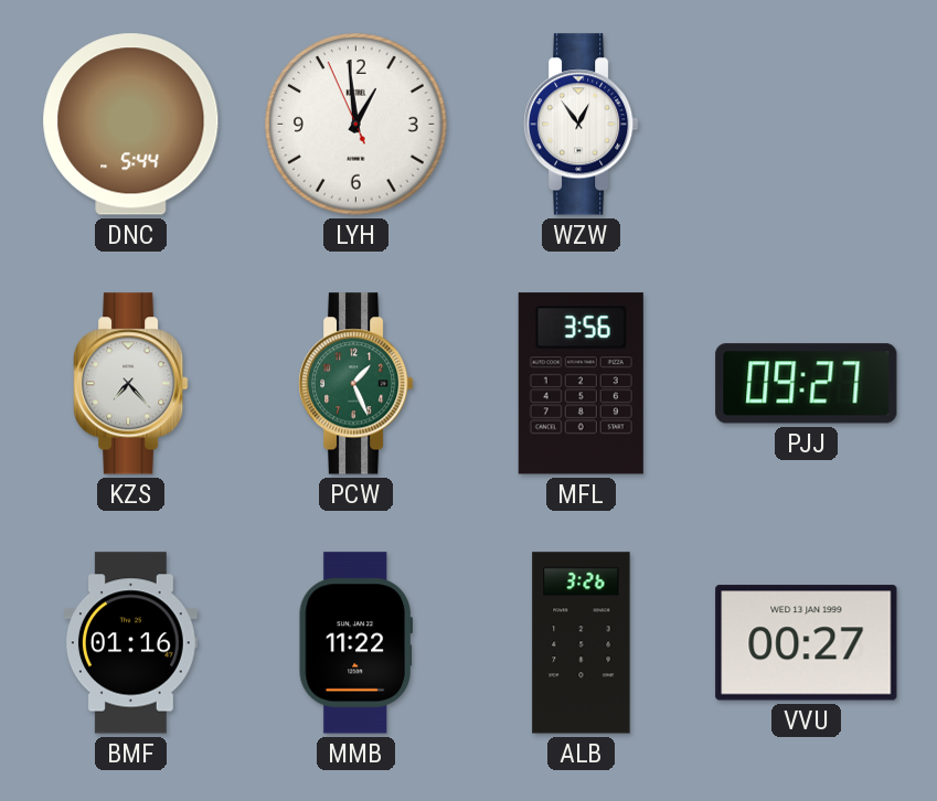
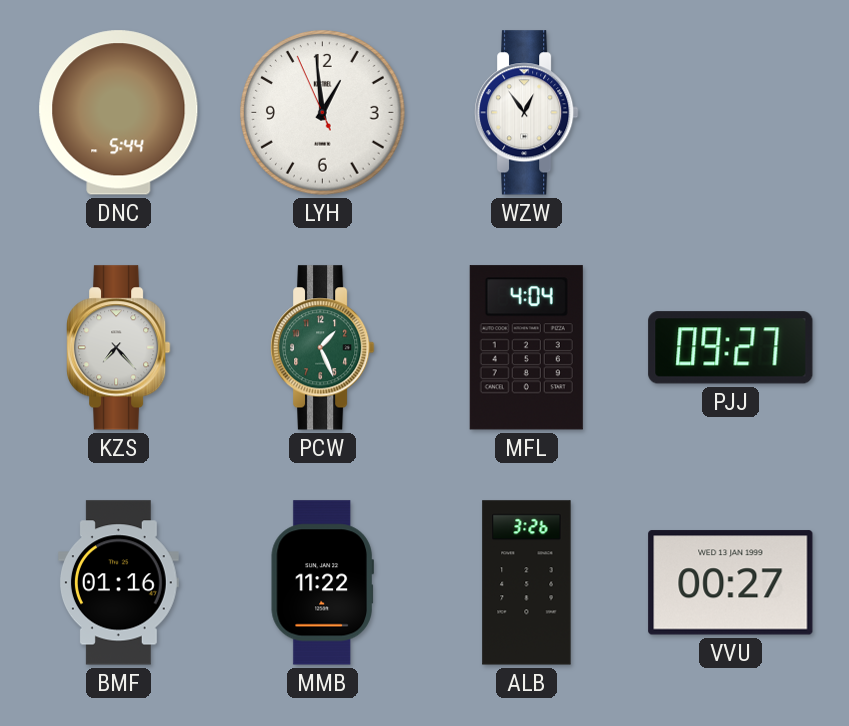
MFL: 3:56 -> 4:04
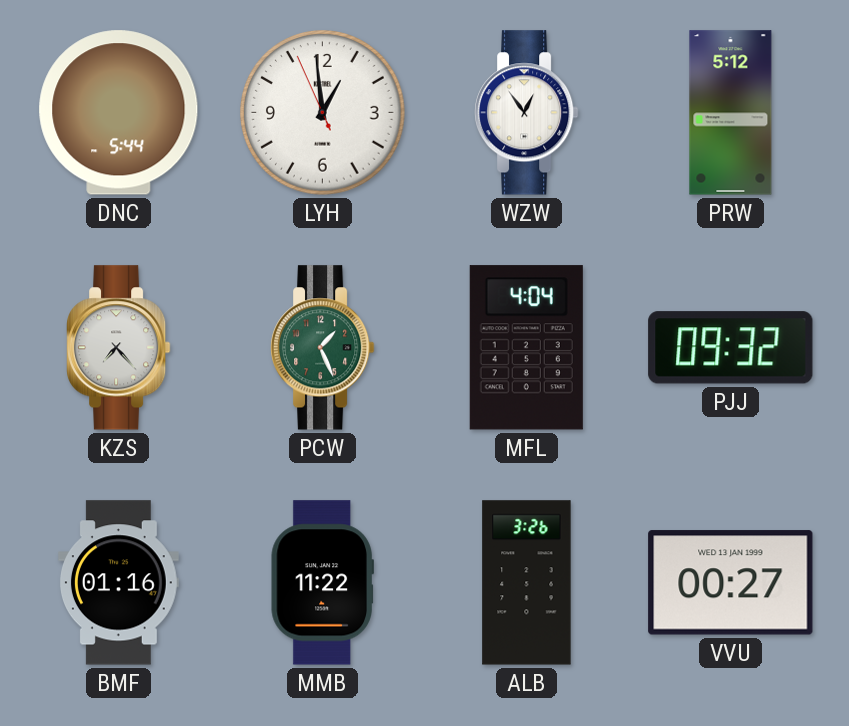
PRW: none -> 5:12
PJJ: 09:27 -> 09:32
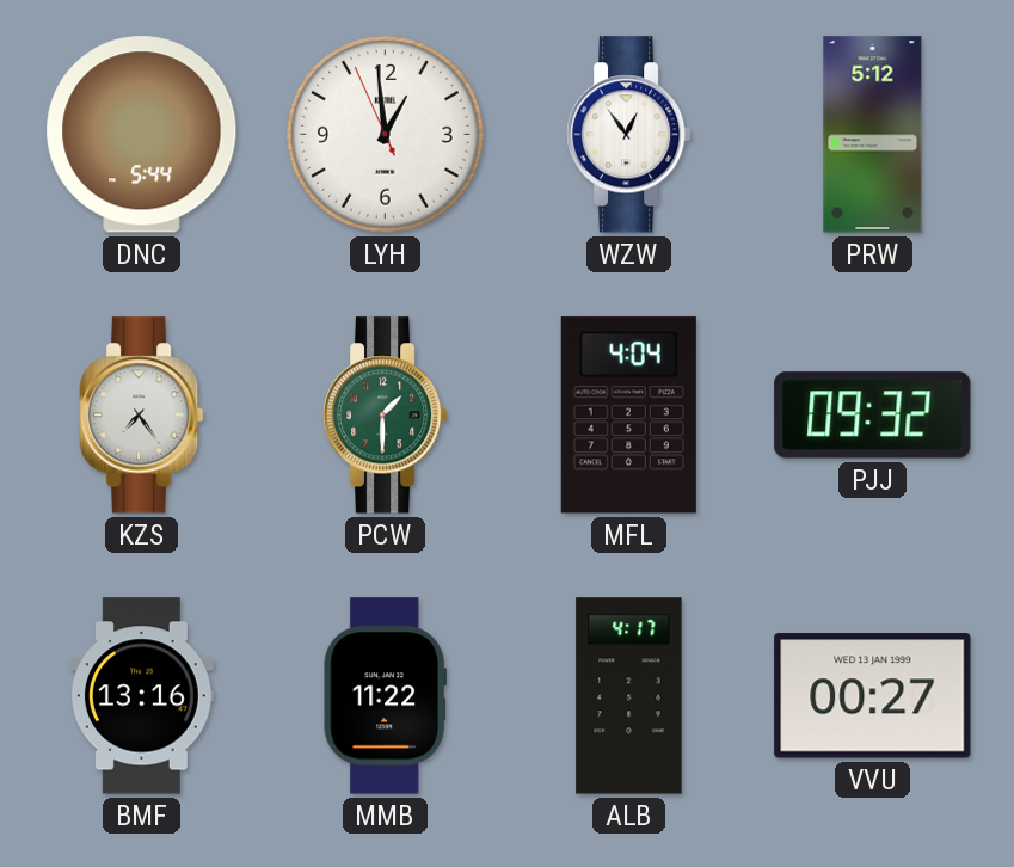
KZS: 7:23 -> 7:24
PCW: 1:26 -> 1:30
BMF: 01:16 -> 13:16
ALB: 3:26 -> 4:17
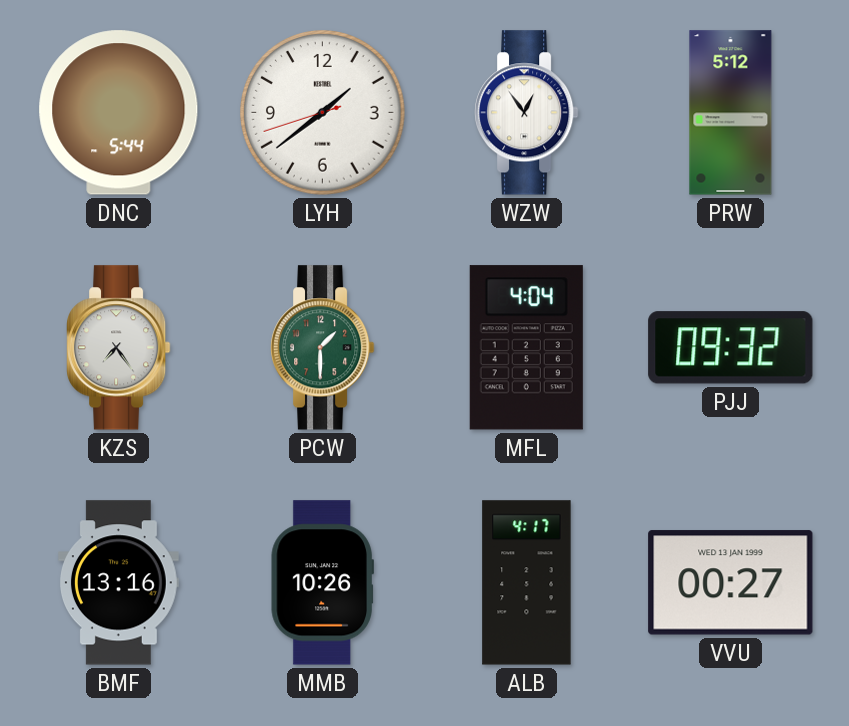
LYH: 12:58 -> 1:38
MMB: 11:22 -> 10:26
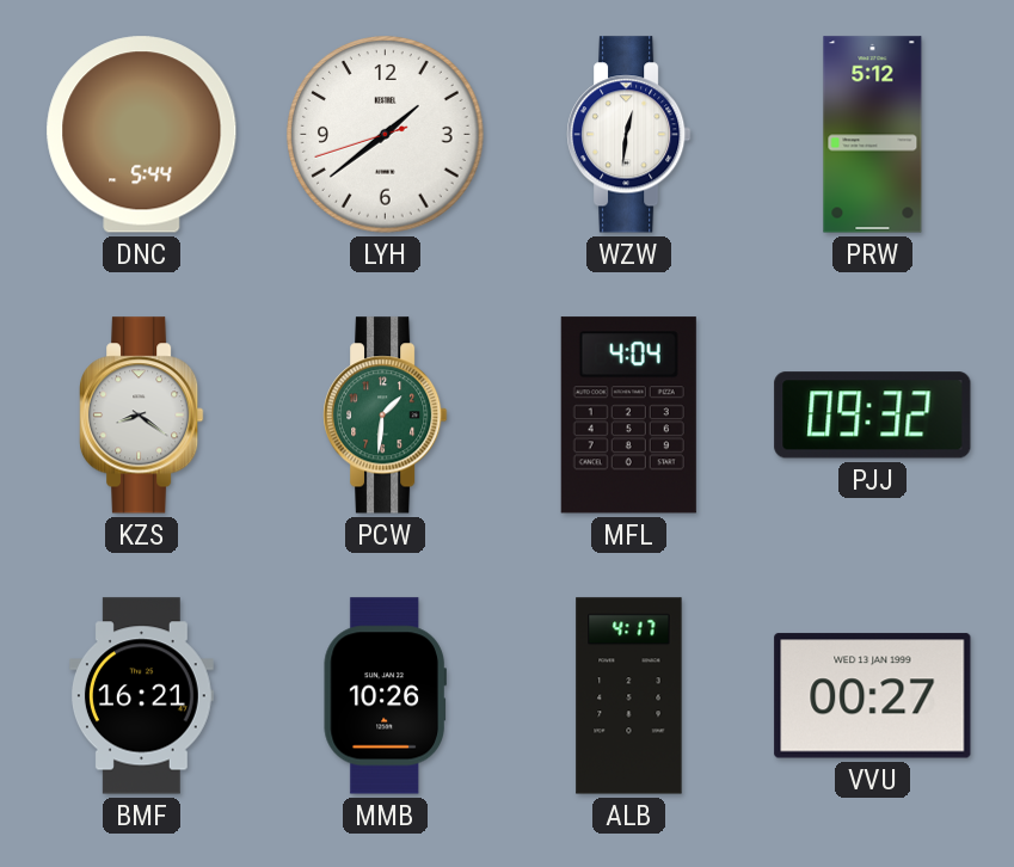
WZW: 12:54 -> 12:31
KZS: 7:24 -> 8:21
PCW: 1:30 -> 1:31
BMF: 13:16 -> 16:21
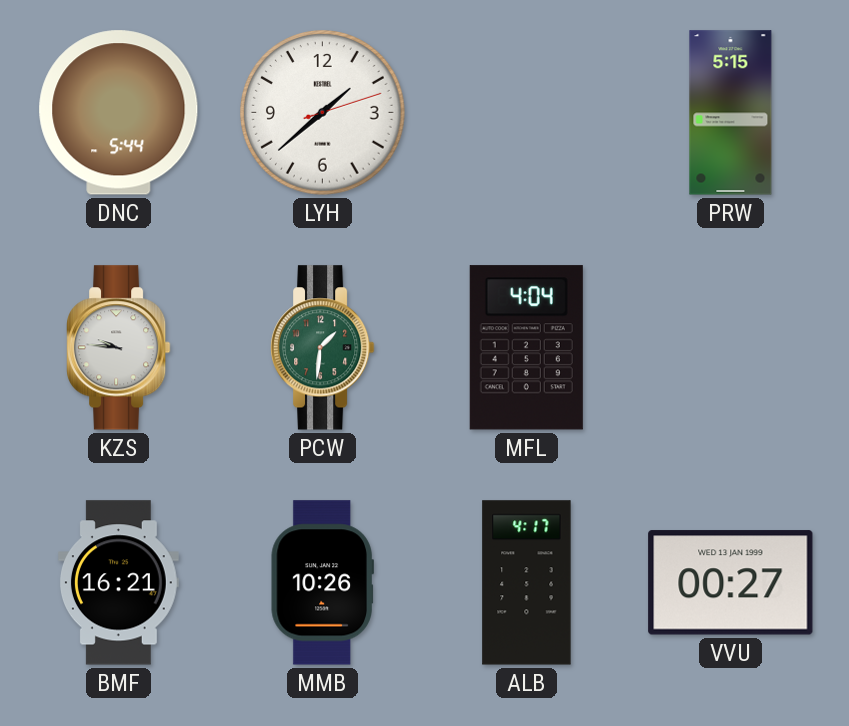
LYH: 1:38:42 -> 1:38:12
WZW: 12:31 -> none
PRW: 5:12 -> 5:15
KZS: 8:21 -> 9:46
PJJ: 09:32 -> none
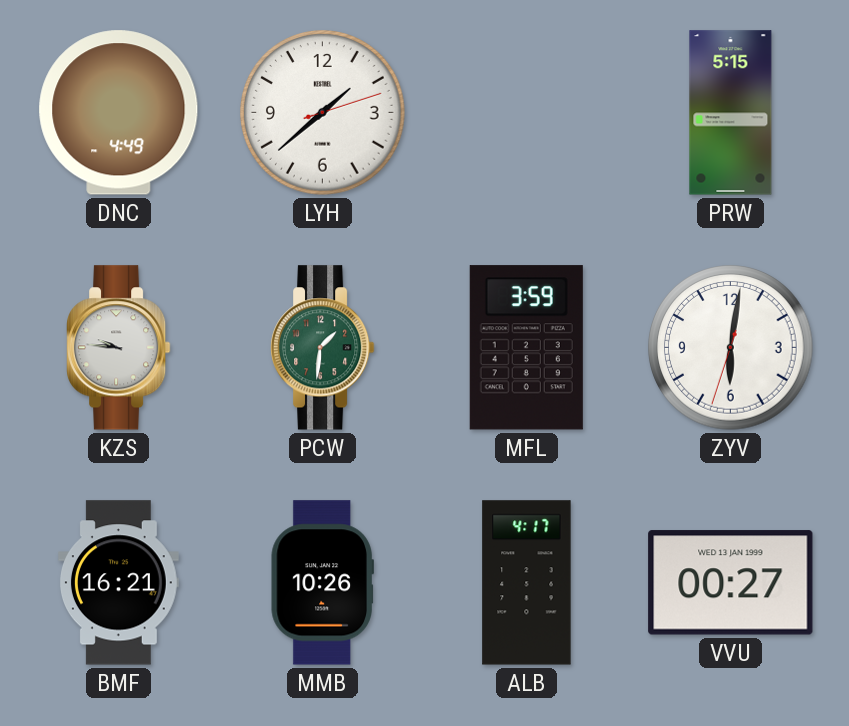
DNC: 5:44 -> 4:49
MFL: 4:04 -> 3:59
ZYV: none -> 6:01
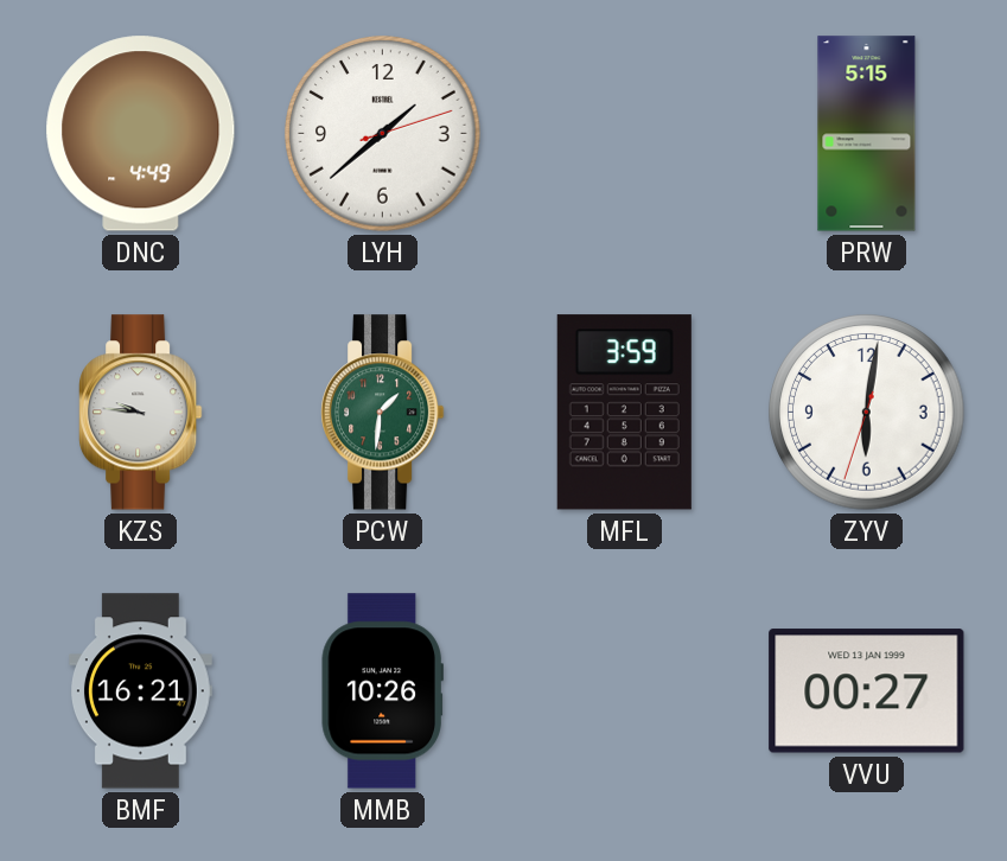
ALB: 4:17 -> none
